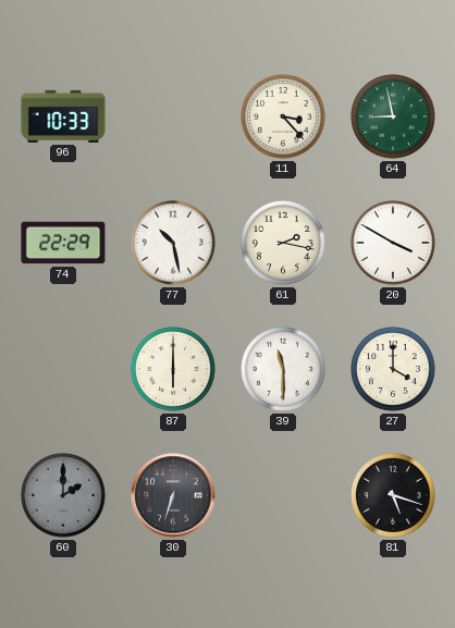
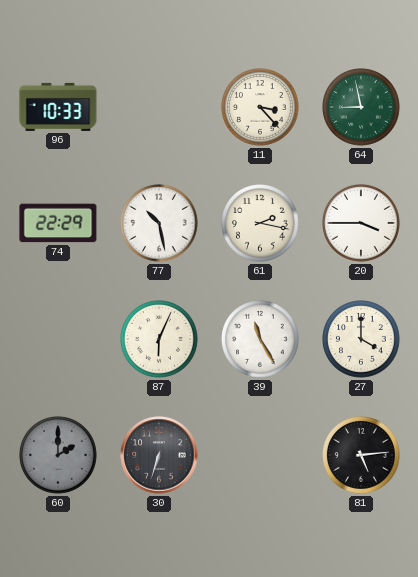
20: 3:50 -> 3:45
87: 6:00 -> 6:04
39: 11:30 -> 11:25
81: 5:18 -> 5:14
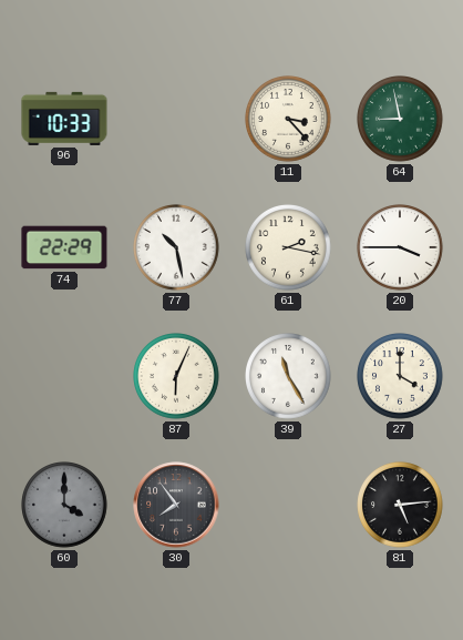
60: 2:00 -> 4:00
30: 6:33 -> 7:54
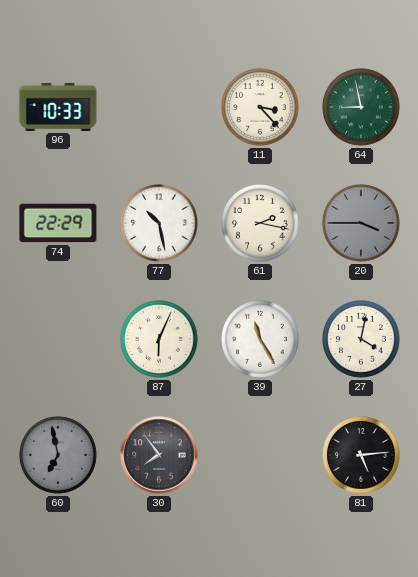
20 dial: white -> grey
27: 4:00 -> 4:02
60: 4:00 -> 6:58
